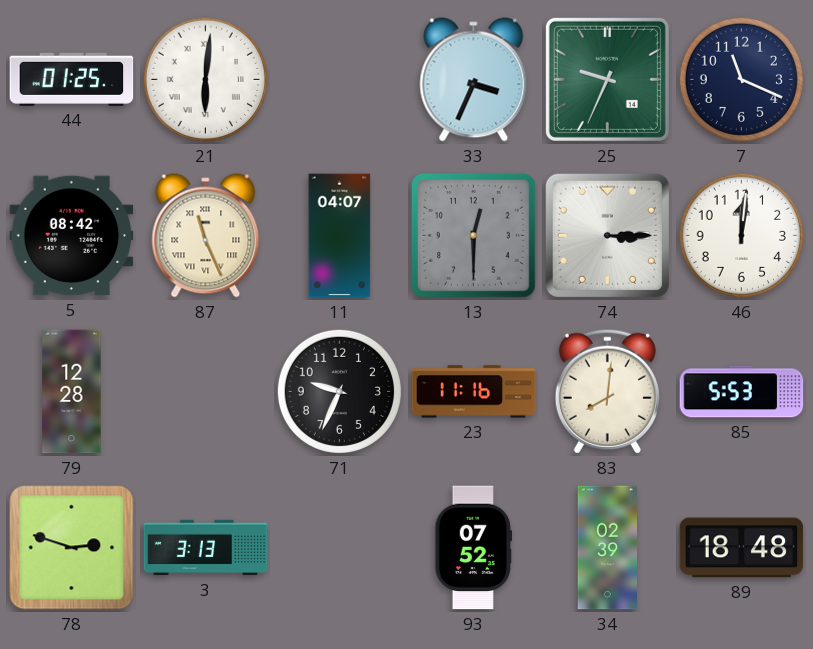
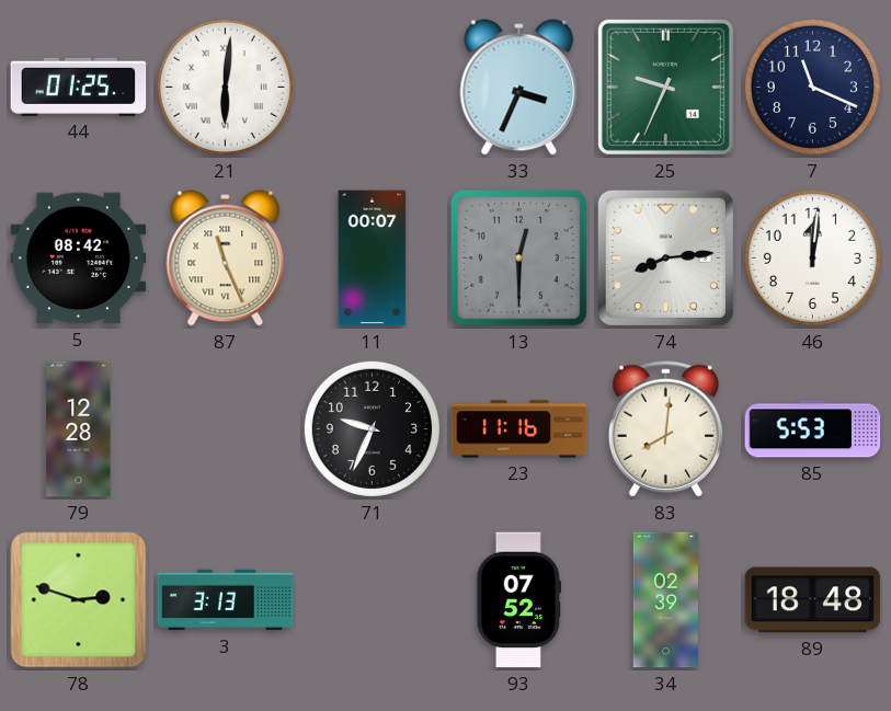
11: 04:07 -> 00:07
74: 3:15 -> 8:14
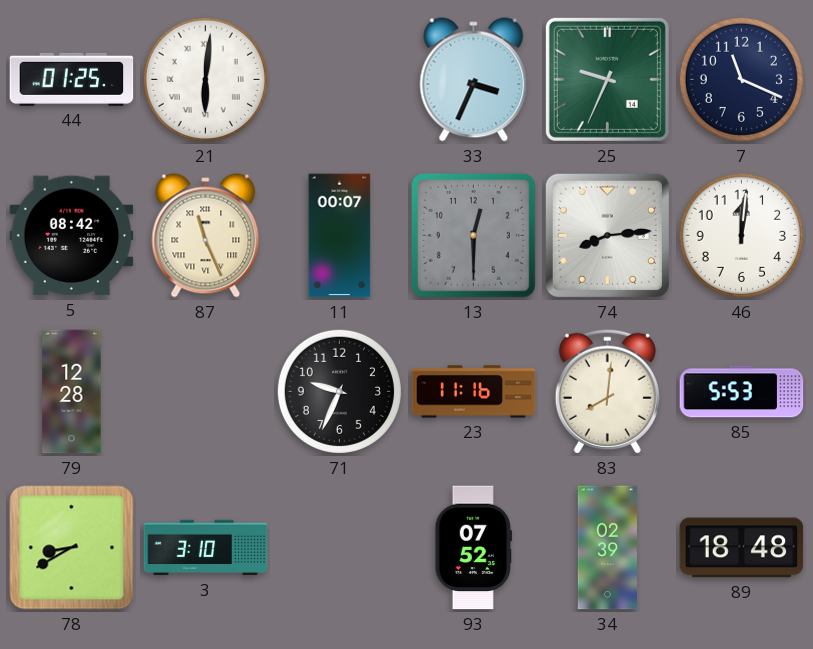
78: 2:48 -> 8:40
3: 3:13 -> 3:10
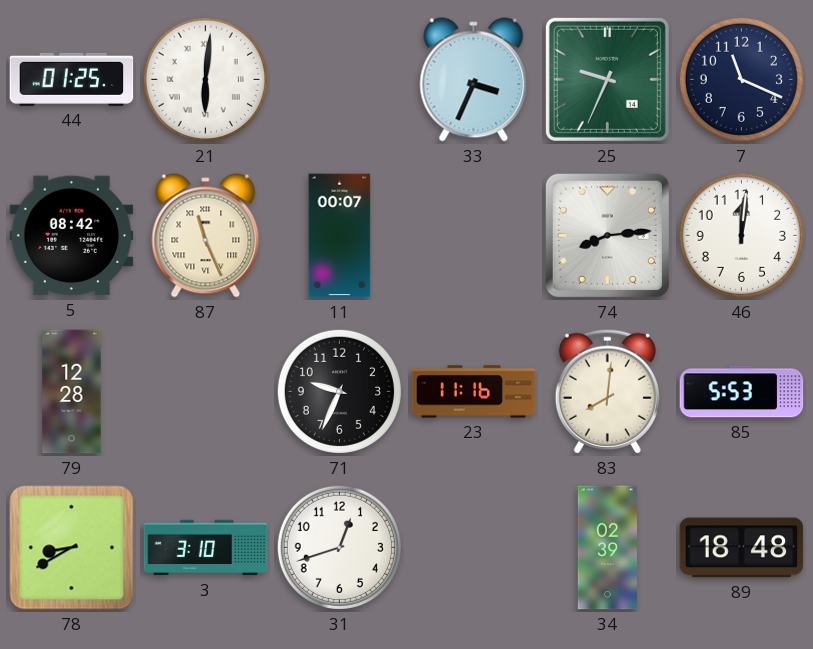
13: 12:30 -> none
31: none -> 12:42
93: 07:52 -> none
